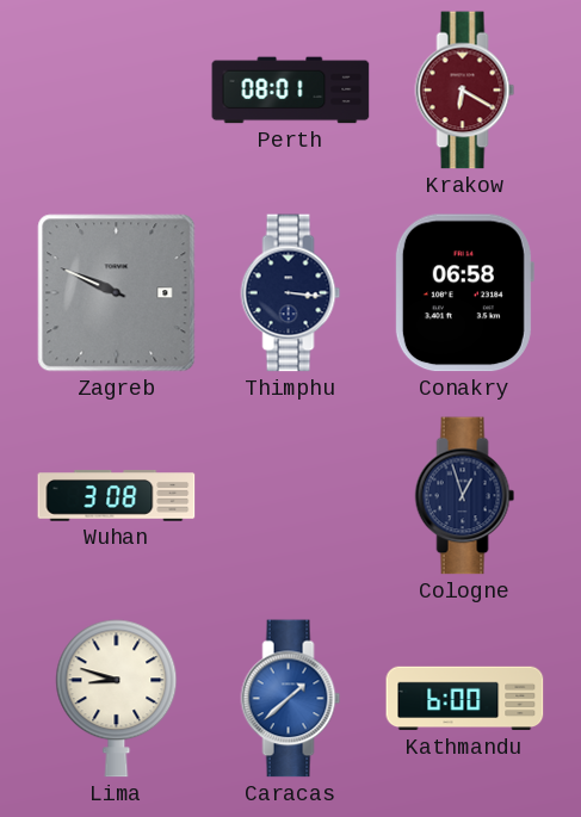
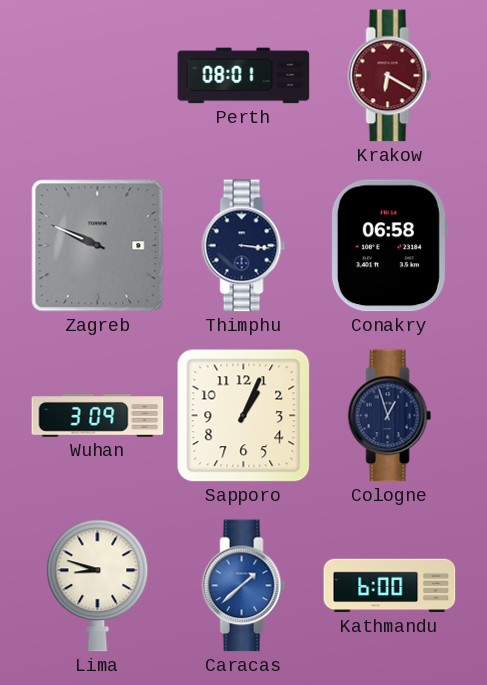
Wuhan: 3:08 -> 3:09
Sapporo: none -> 1:04
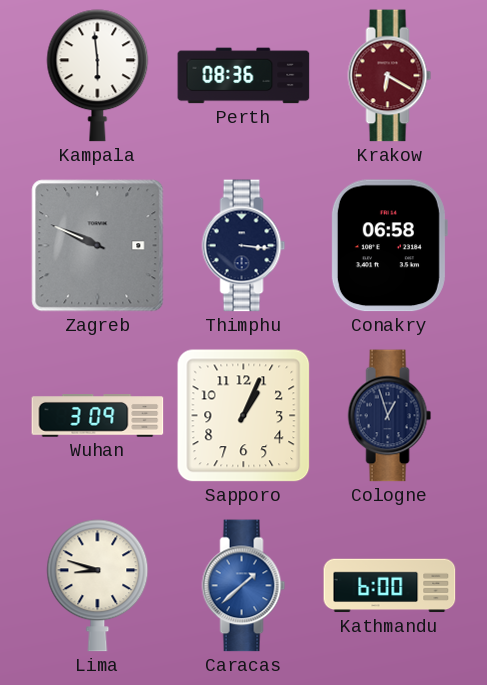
Kampala: none -> 5:59
Perth: 08:01 -> 08:36
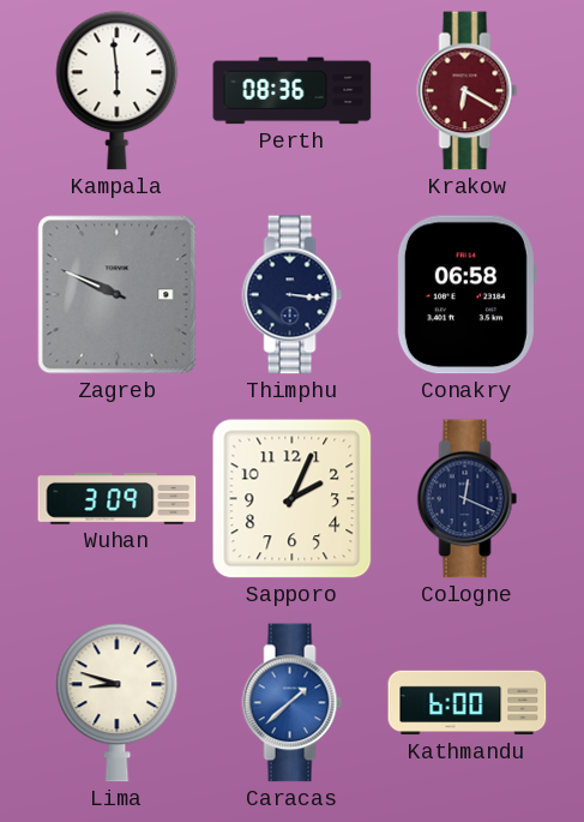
Sapporo: 1:04 -> 2:04
Cologne: 12:57 -> 12:19
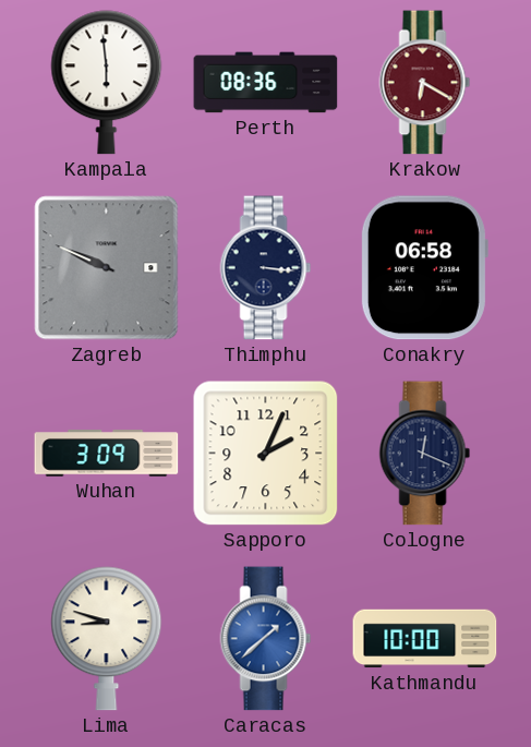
Kathmandu: 6:00 -> 10:00
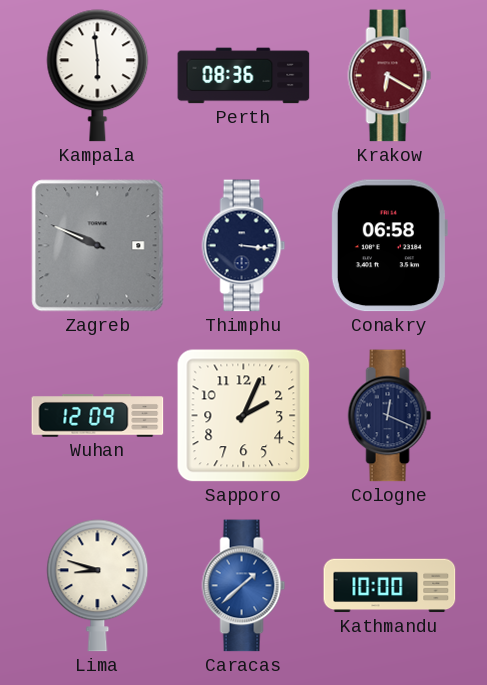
Wuhan: 3:09 -> 12:09
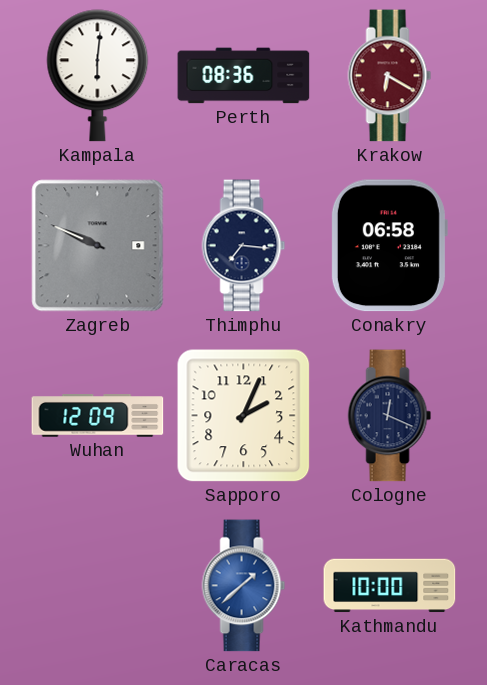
Kampala: 5:59 -> 6:01
Thimphu: 3:16 -> 7:16
Lima: 8:48 -> none
